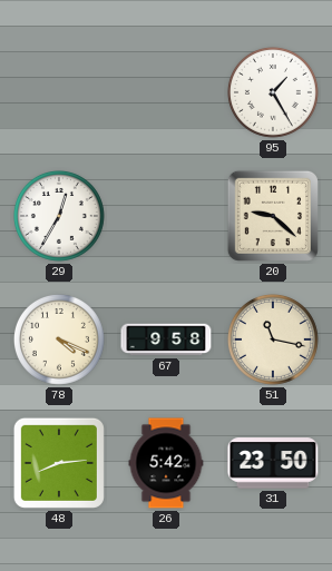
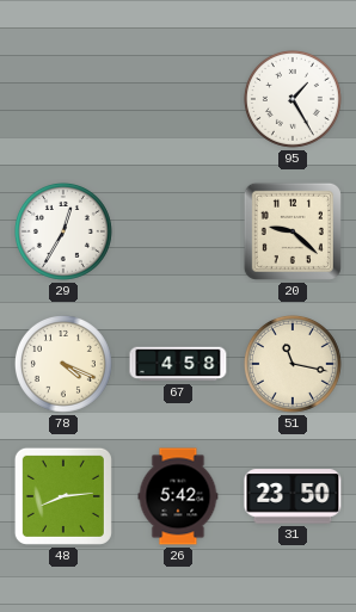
67: 9:58 -> 4:58
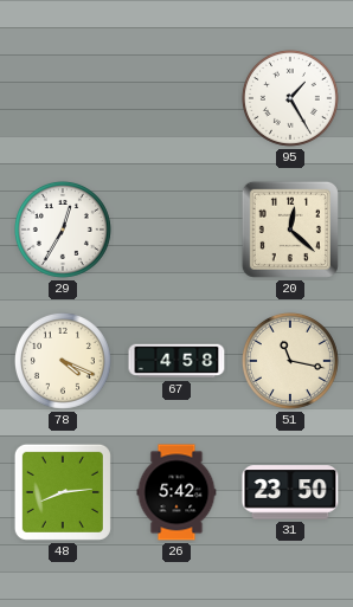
20: 9:22 -> 12:22
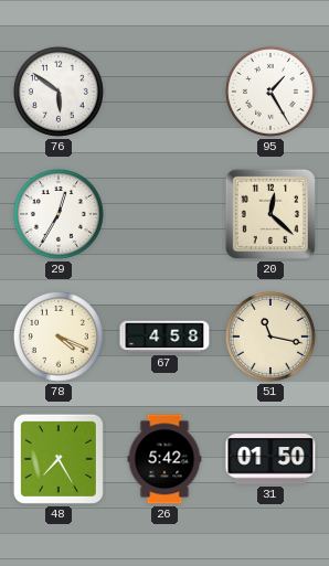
76: none -> 5:51
48: 8:14 -> 7:25
31: 23:50 -> 01:50
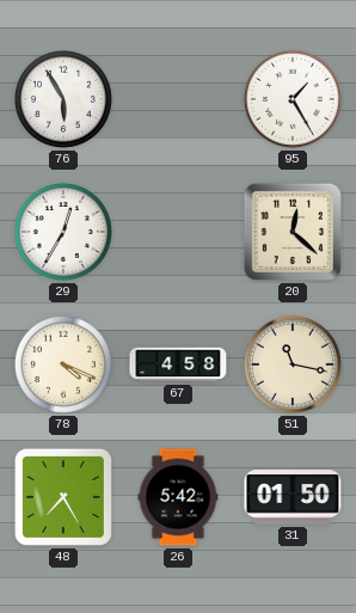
76: 5:51 -> 5:55
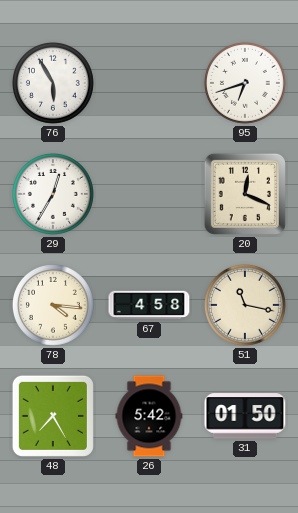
95: 1:25 -> 6:42
20: 12:22 -> 12:19
78: 4:19 -> 4:16
